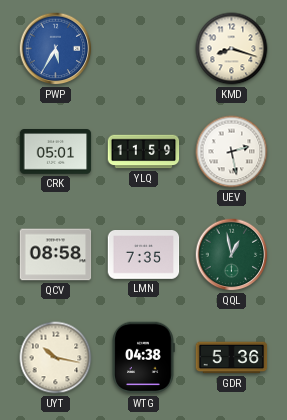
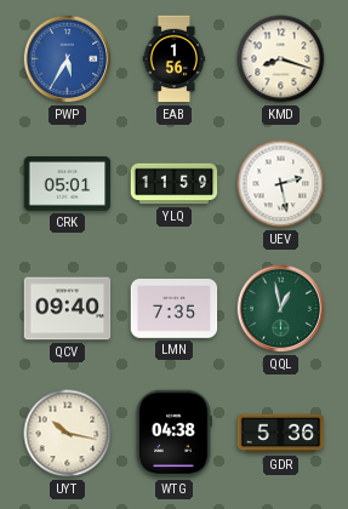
EAB: none -> 1:56
QCV: 08:58 -> 09:40
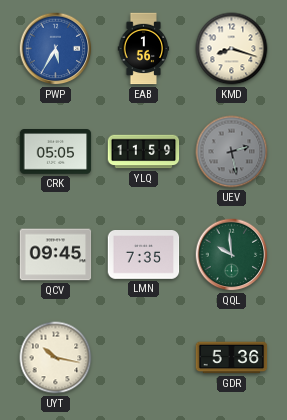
CRK: 05:01 -> 05:05
UEV dial: white -> grey
QCV: 09:40 -> 09:45
QQL: 12:58 -> 9:59
WTG: 04:38 -> none
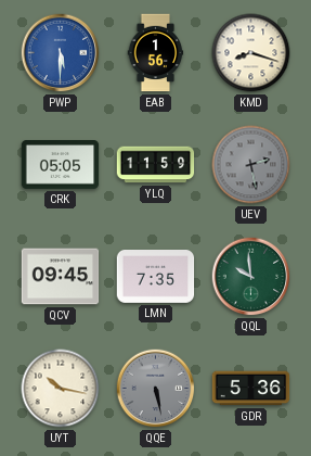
PWP: 5:35 -> 5:30
QQE: none -> 5:28
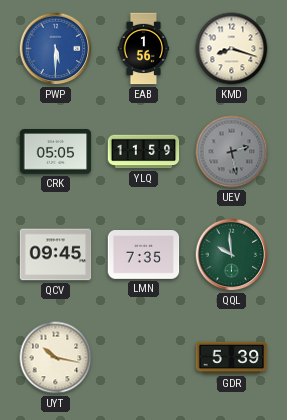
QQE: 5:28 -> none
GDR: 5:36 -> 5:39
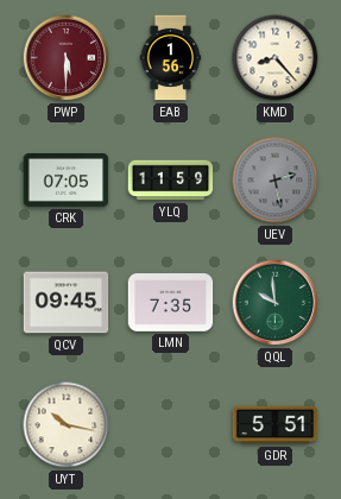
PWP dial: blue -> burgundy
KMD: 8:18 -> 8:23
CRK: 05:05 -> 07:05
GDR: 5:39 -> 5:51
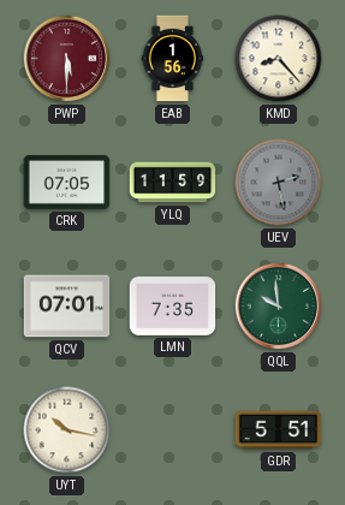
QCV: 09:45 -> 07:01
